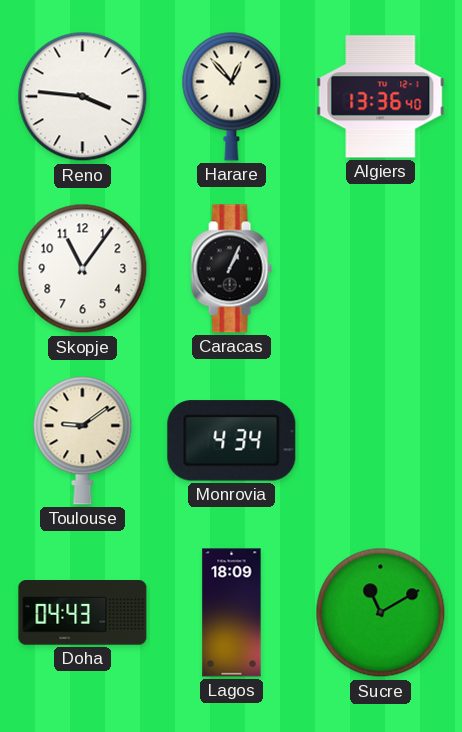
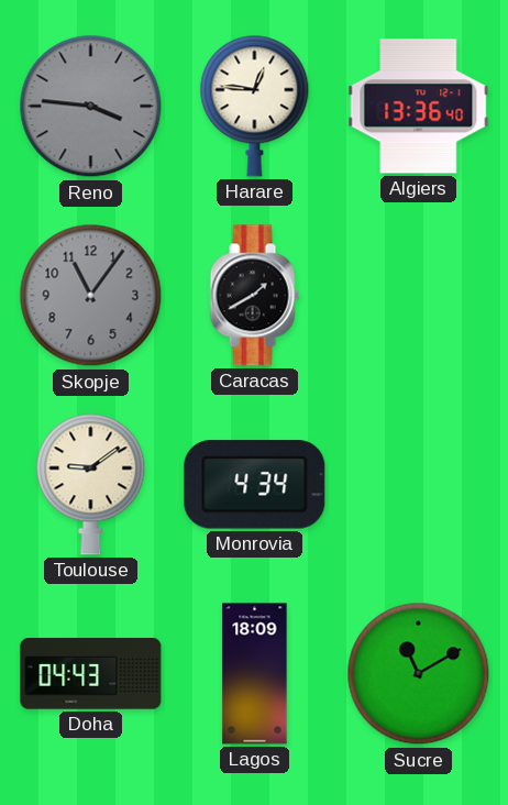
Reno dial: white -> grey
Harare: 12:53 -> 12:46
Skopje dial: white -> grey
Caracas: 1:04 -> 1:40
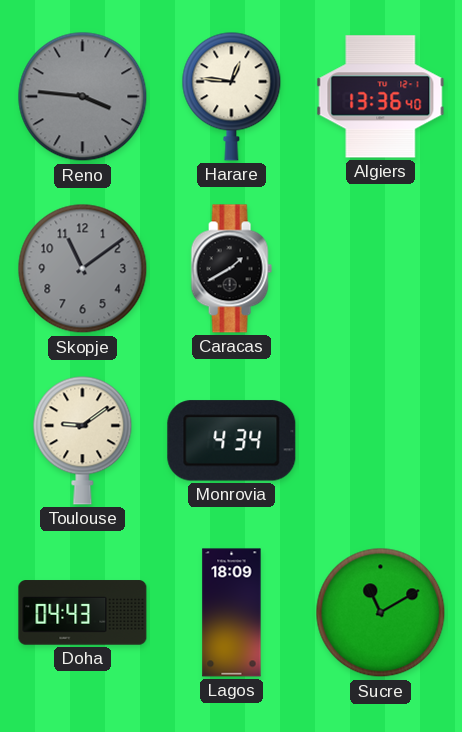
Skopje: 11:06 -> 11:09
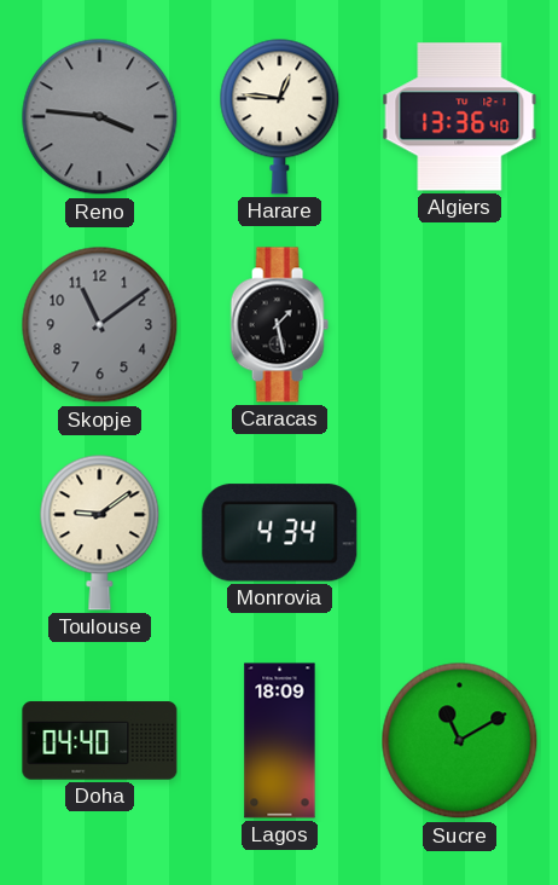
Caracas: 1:40 -> 1:28
Doha: 04:43 -> 04:40
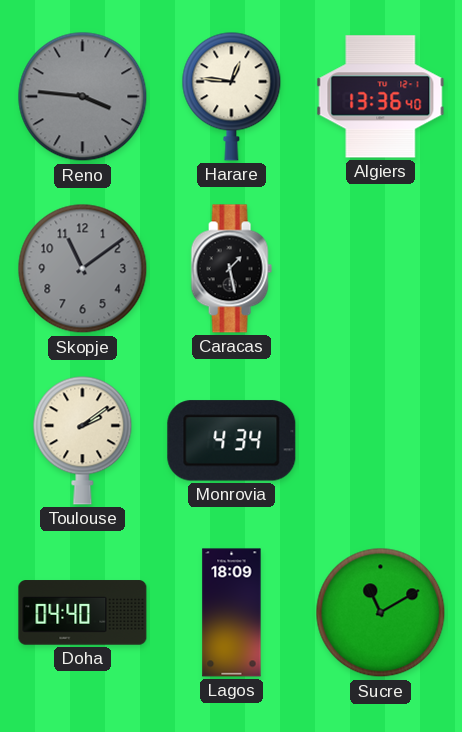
Toulouse: 9:09 -> 2:09
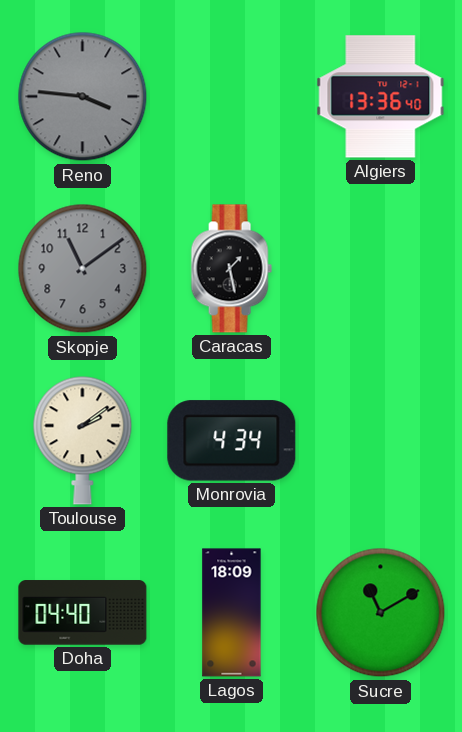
Harare: 12:46 -> none
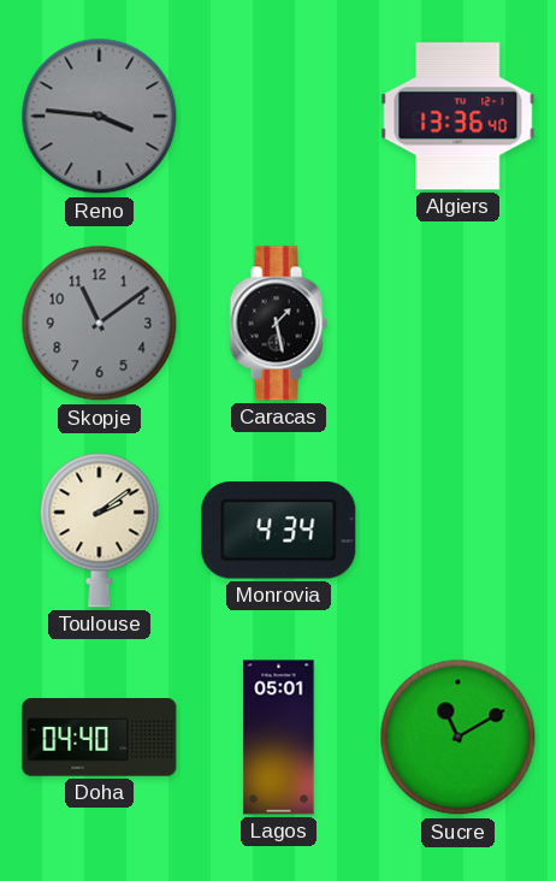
Lagos: 18:09 -> 05:01
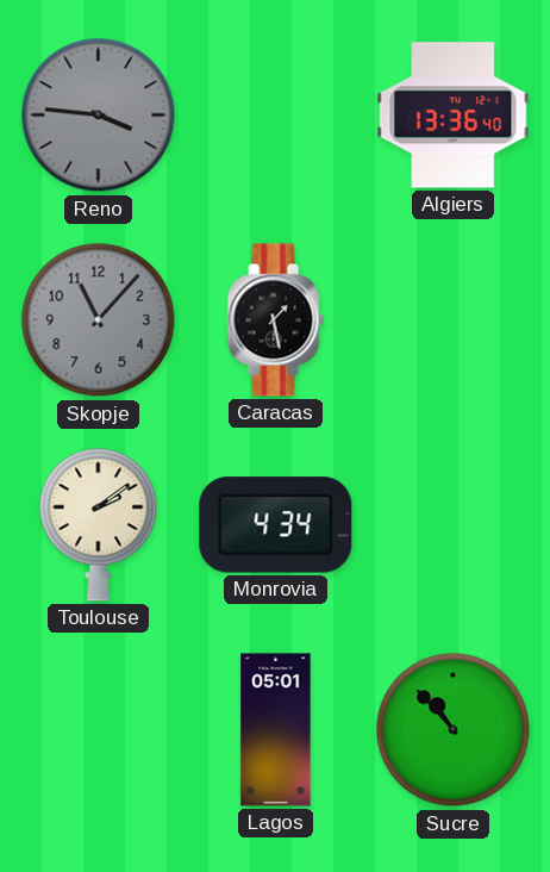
Skopje: 11:09 -> 11:07
Doha: 04:40 -> none
Sucre: 11:10 -> 10:53
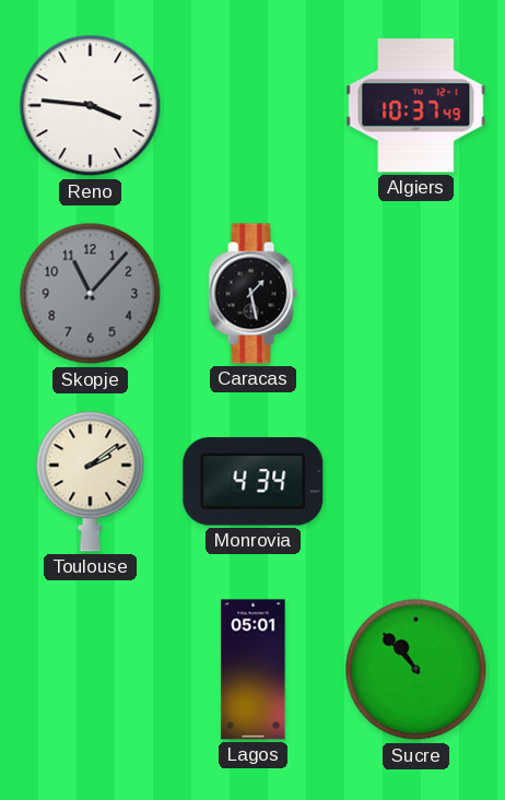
Reno dial: grey -> white
Algiers: 13:36 -> 10:37
